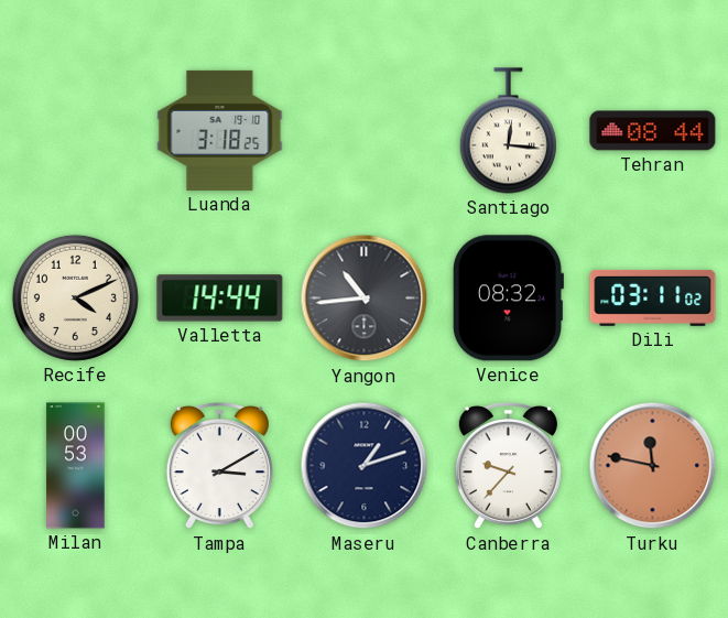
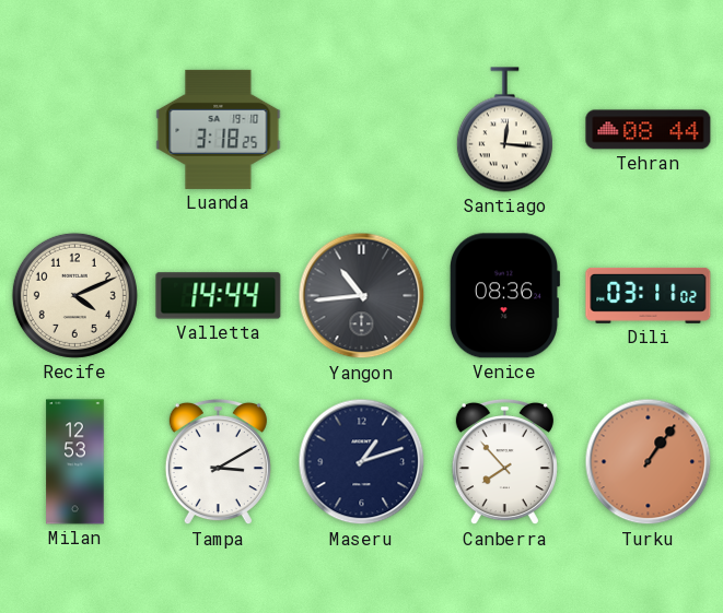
Venice: 08:32 -> 08:36
Milan: 00:53 -> 12:53
Canberra: 9:37 -> 7:53
Turku: 11:47 -> 1:06
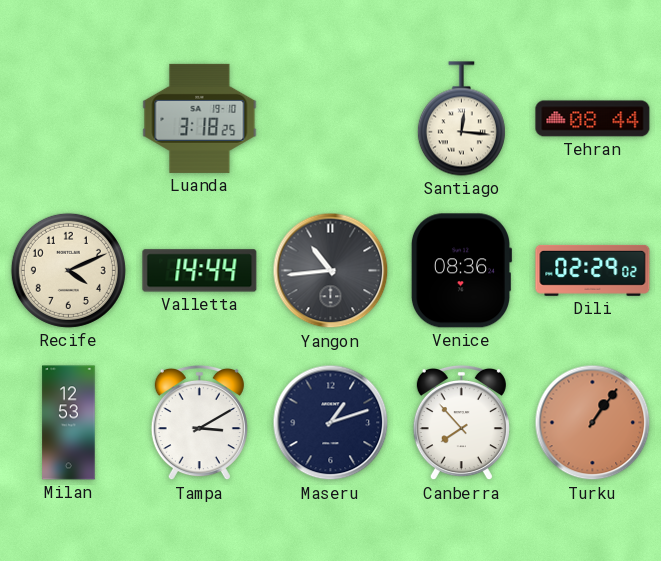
Dili: 03:11 -> 02:29
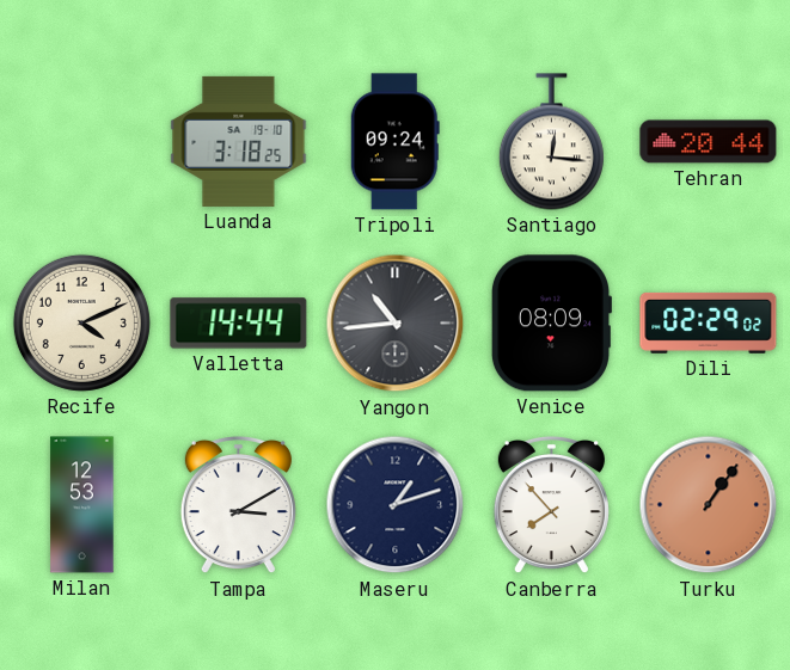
Tripoli: none -> 09:24
Tehran: 08:44 -> 20:44
Venice: 08:36 -> 08:09
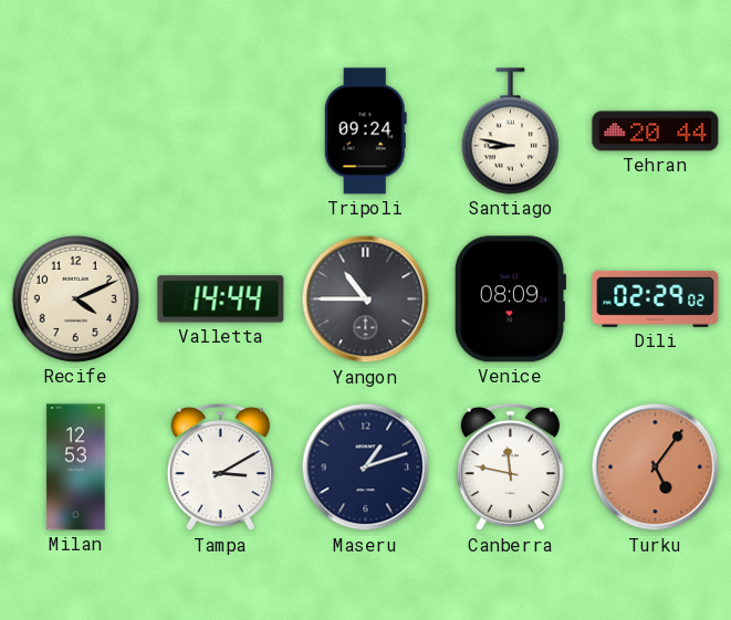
Luanda: 3:18 -> none
Santiago: 12:16 -> 8:47
Yangon: 10:44 -> 10:45
Canberra: 7:53 -> 11:47
Turku: 1:06 -> 5:06
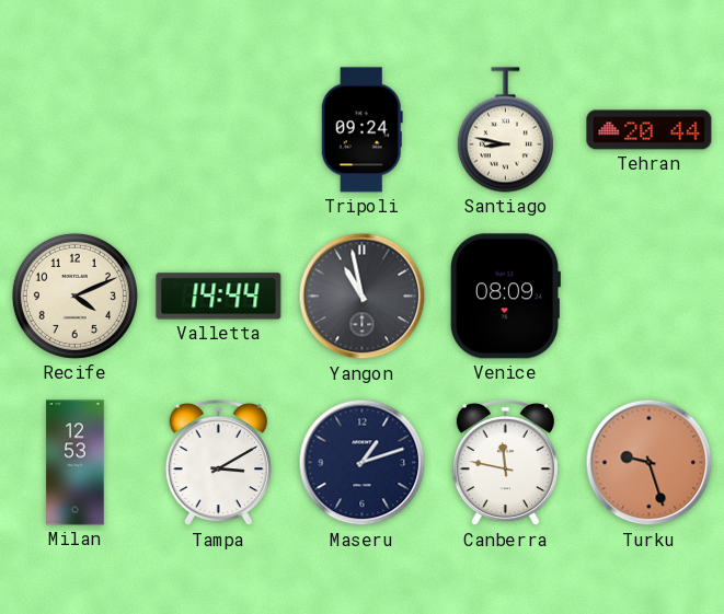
Yangon: 10:45 -> 10:58
Dili: 02:29 -> none
Turku: 5:06 -> 9:27
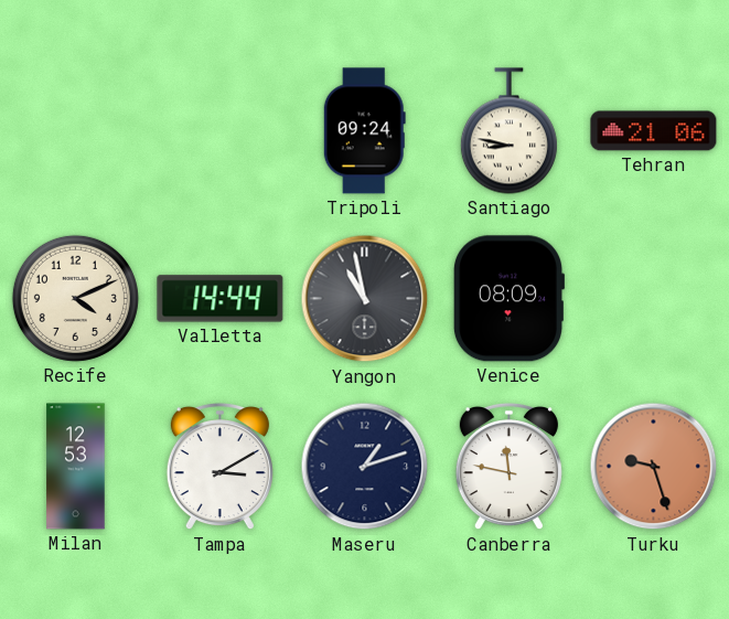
Tehran: 20:44 -> 21:06
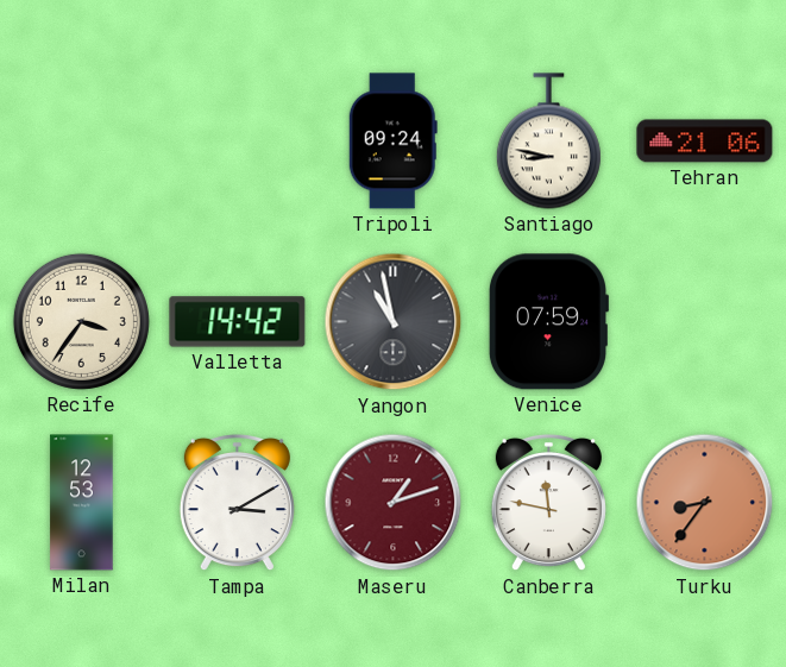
Recife: 4:11 -> 3:36
Valletta: 14:44 -> 14:42
Venice: 08:09 -> 07:59
Maseru dial: navy -> burgundy
Turku: 9:27 -> 8:36
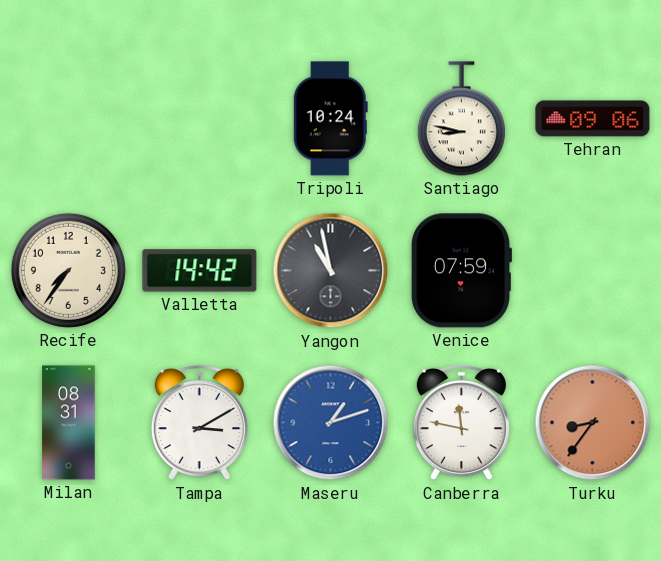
Tripoli: 09:24 -> 10:24
Tehran: 21:06 -> 09:06
Recife: 3:36 -> 7:36
Milan: 12:53 -> 08:31
Maseru dial: burgundy -> blue
